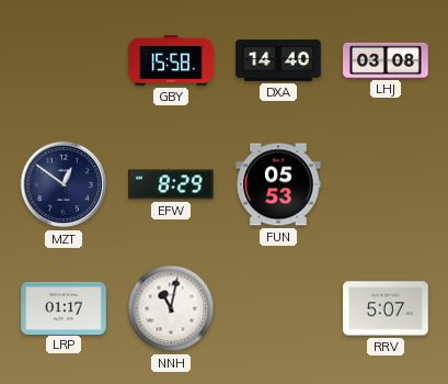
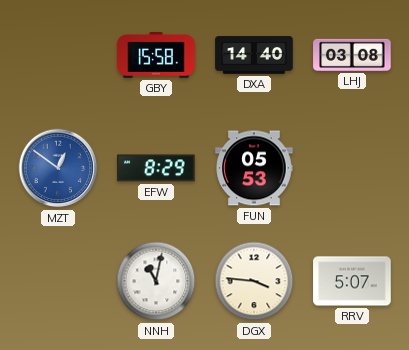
MZT dial: navy -> blue
LRP: 01:17 -> none
DGX: none -> 3:46
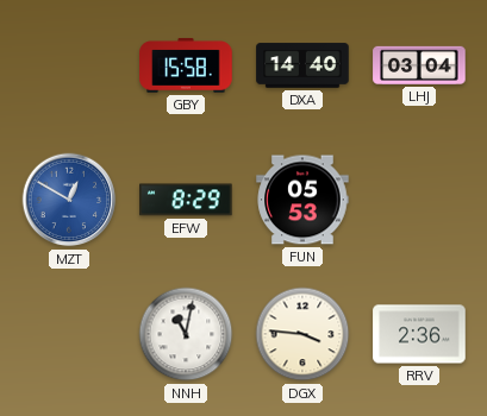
LHJ: 03:08 -> 03:04
MZT: 12:51 -> 12:50
RRV: 5:07 -> 2:36
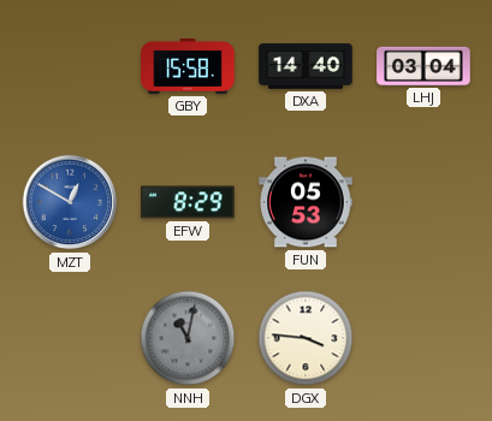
NNH dial: white -> grey
RRV: 2:36 -> none
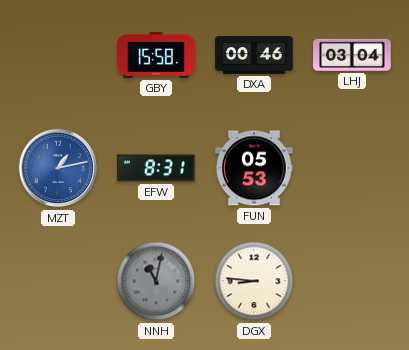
DXA: 14:40 -> 00:46
MZT: 12:50 -> 1:13
EFW: 8:29 -> 8:31
DGX: 3:46 -> 8:46
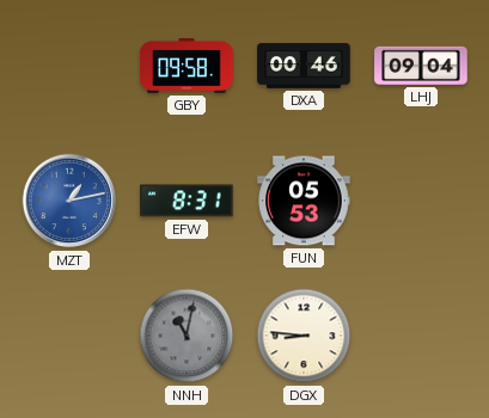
GBY: 15:58 -> 09:58
LHJ: 03:04 -> 09:04
